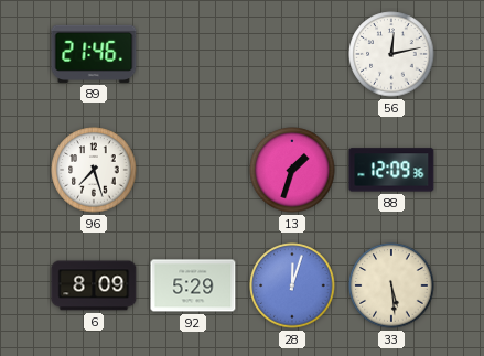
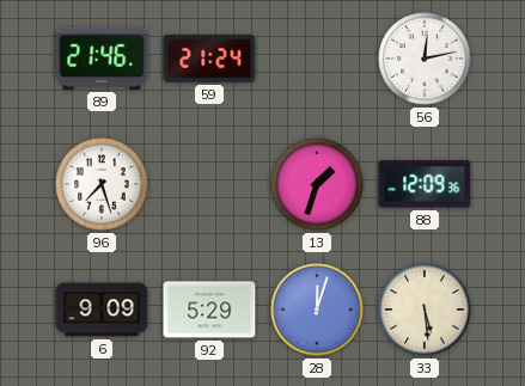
59: none -> 21:24
6: 8:09 -> 9:09
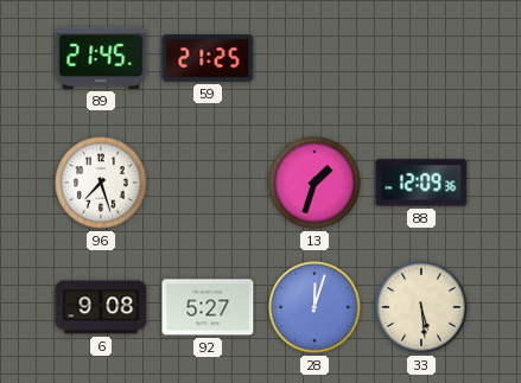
89: 21:46 -> 21:45
59: 21:24 -> 21:25
56: 12:13 -> none
6: 9:09 -> 9:08
92: 5:29 -> 5:27
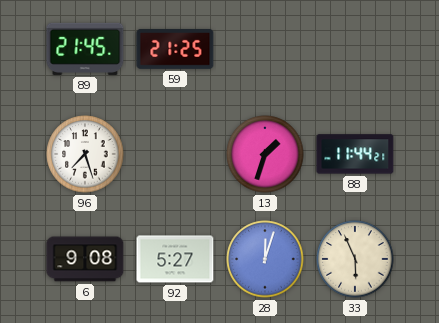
88: 12:09 -> 11:44
33: 5:29 -> 5:56
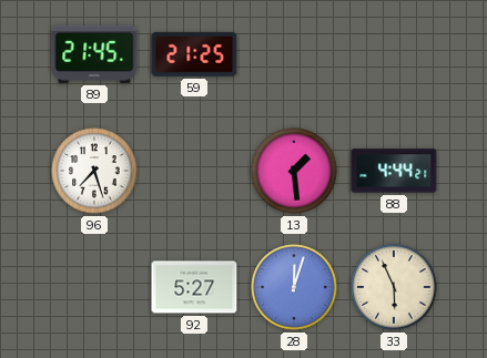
13: 1:33 -> 1:29
88: 11:44 -> 4:44
6: 9:08 -> none
